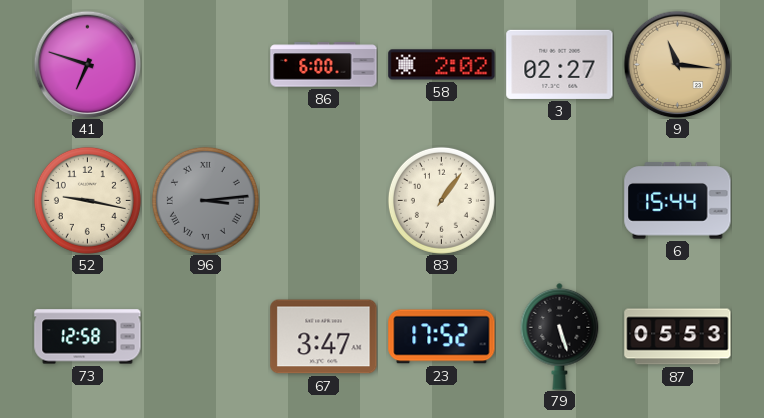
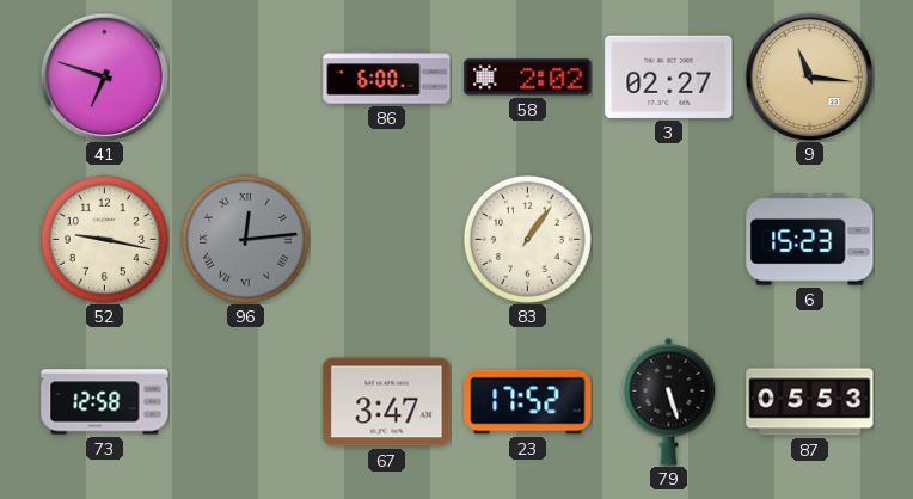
96: 3:14 -> 12:14
6: 15:44 -> 15:23
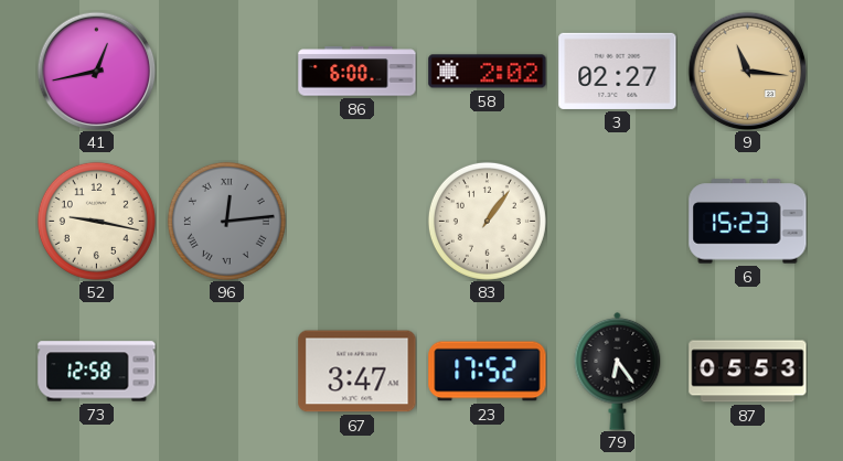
41: 6:48 -> 12:43
79: 5:27 -> 6:24
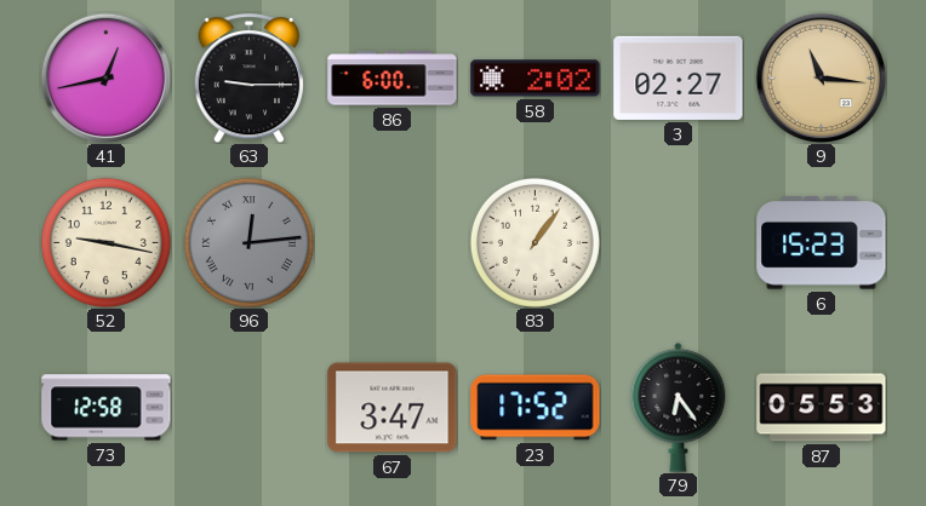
63: none -> 9:15
